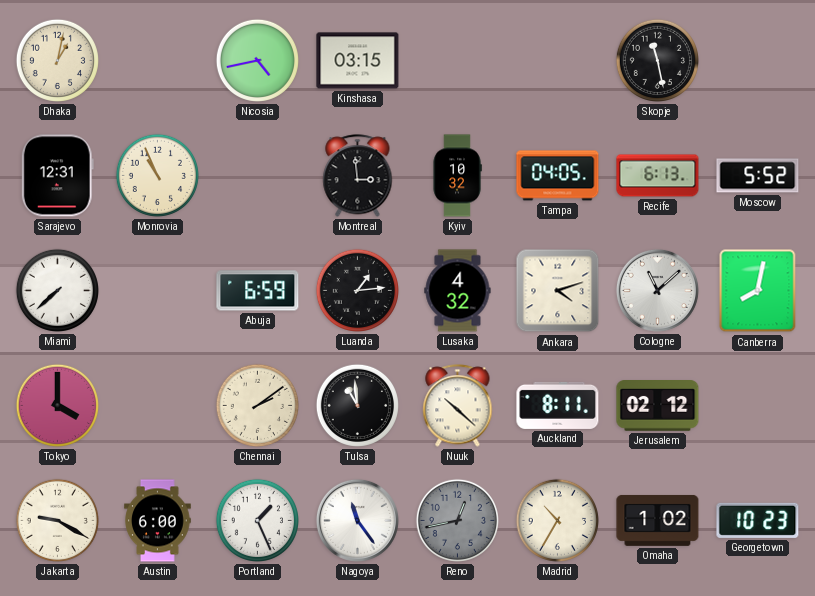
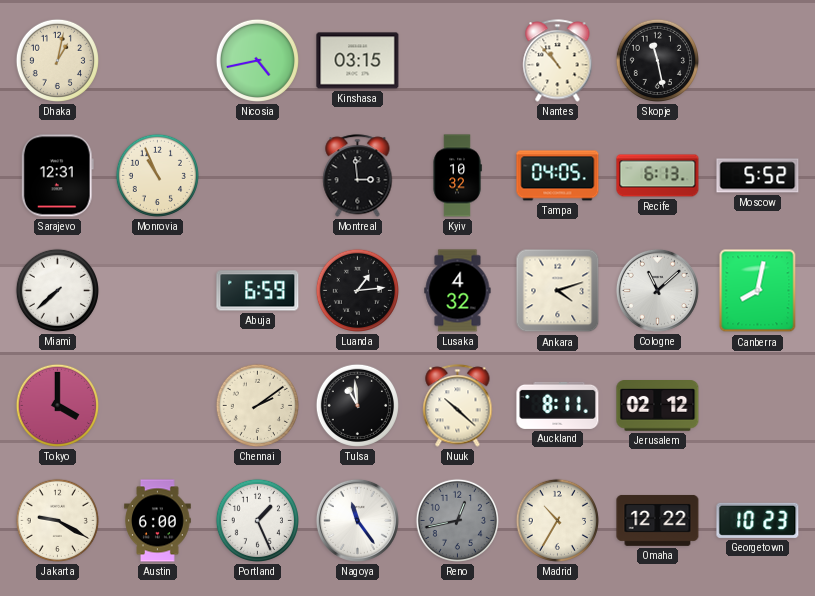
Nantes: none -> 10:53
Omaha: 1:02 -> 12:22
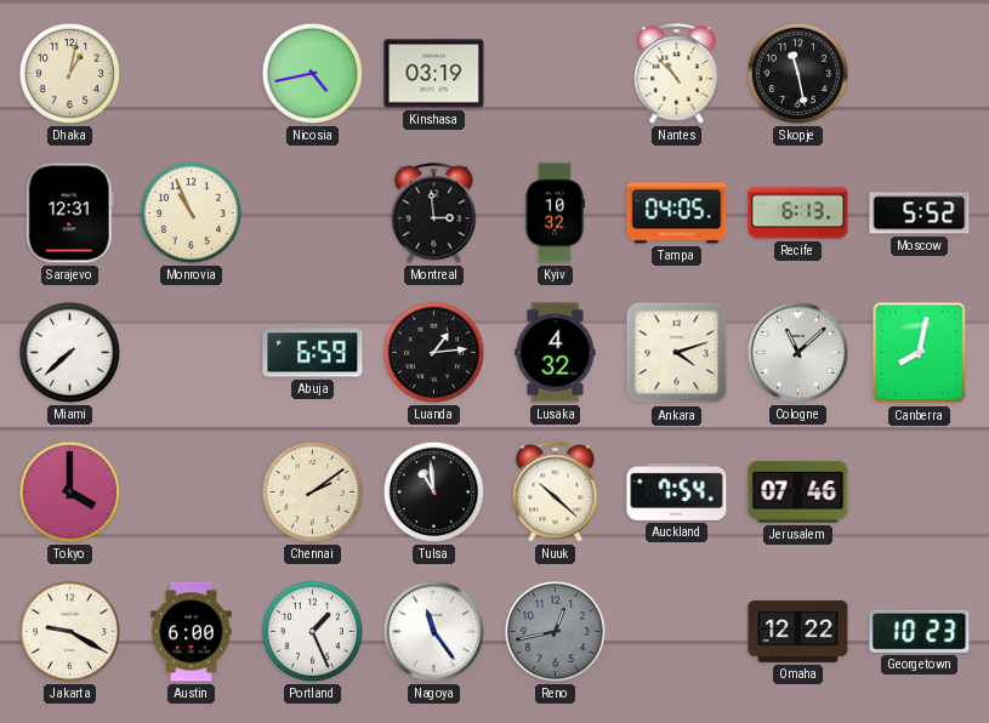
Kinshasa: 03:15 -> 03:19
Auckland: 8:11 -> 7:54
Jerusalem: 02:12 -> 07:46
Madrid: 10:35 -> none
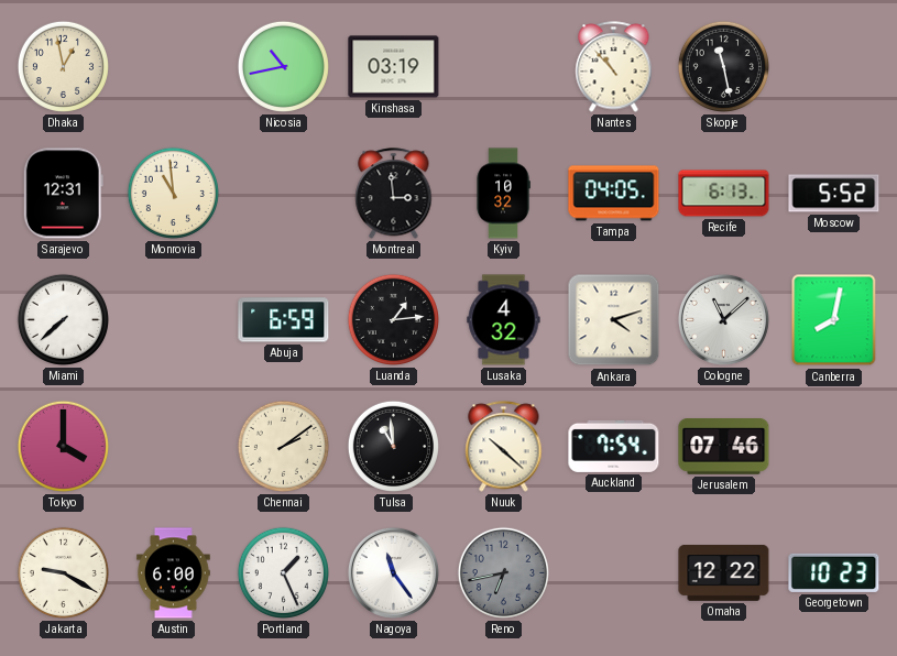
Dhaka: 1:02 -> 12:58
Nicosia: 4:43 -> 10:43
Monrovia: 10:56 -> 10:59
Reno: 12:43 -> 6:43
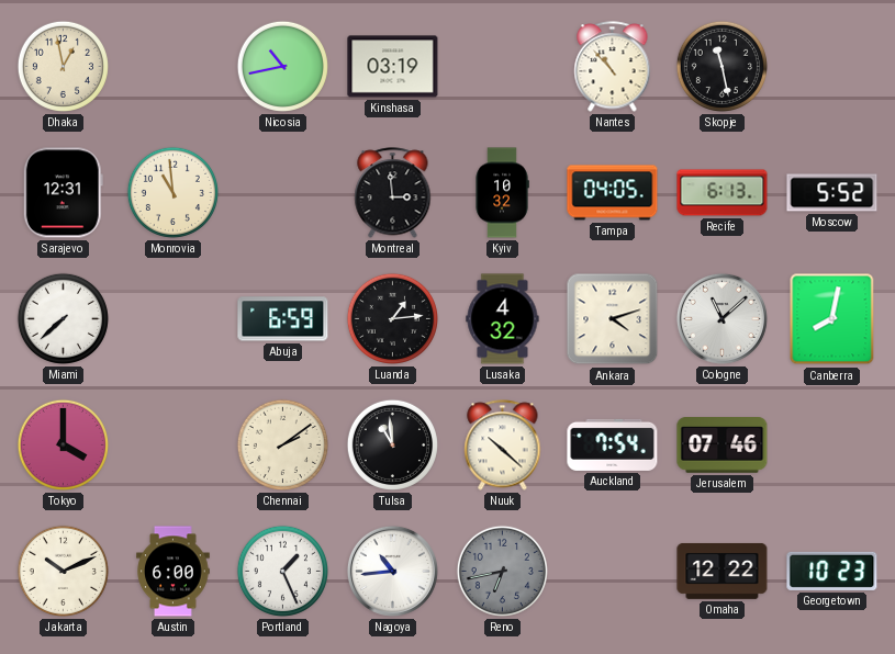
Jakarta: 9:20 -> 10:11
Nagoya: 11:24 -> 10:44
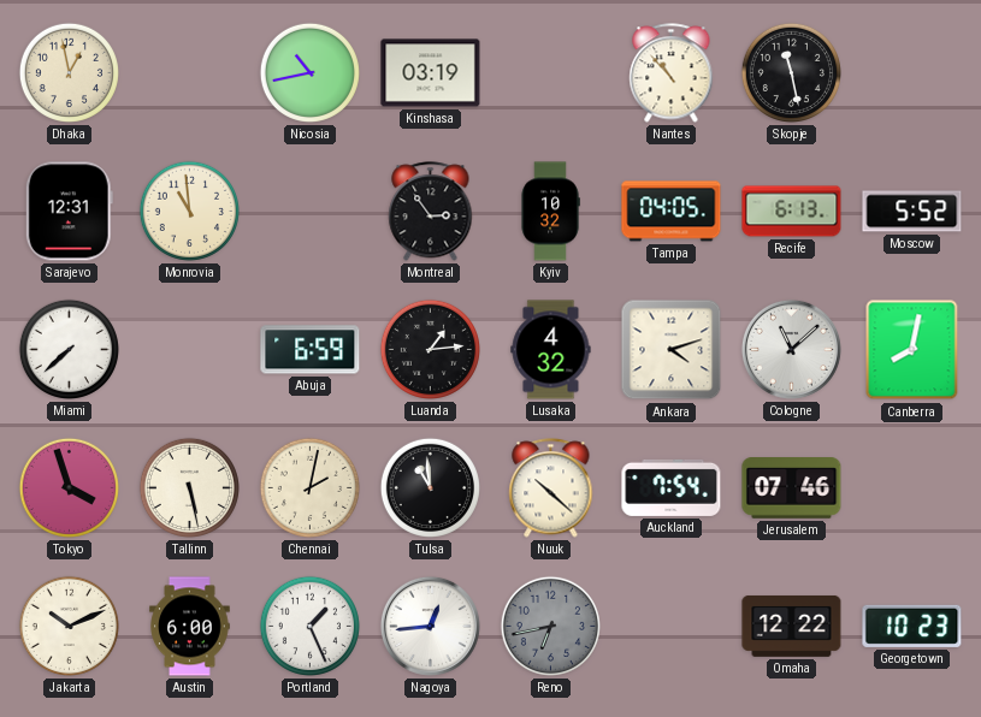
Montreal: 2:59 -> 2:54
Tokyo: 4:00 -> 3:57
Tallinn: none -> 5:28
Chennai: 2:09 -> 2:02
Nagoya: 10:44 -> 12:44
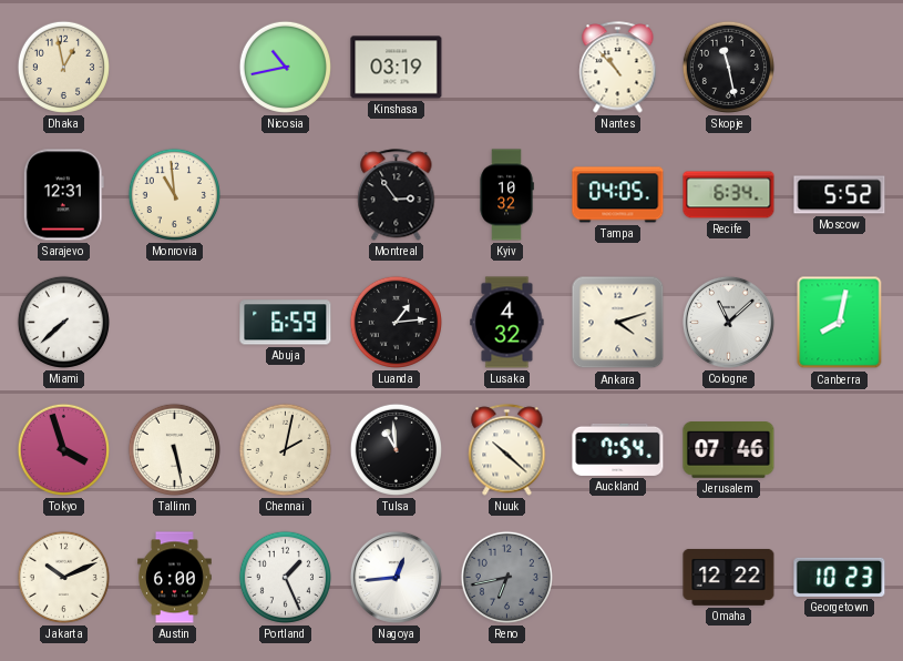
Recife: 6:13 -> 6:34
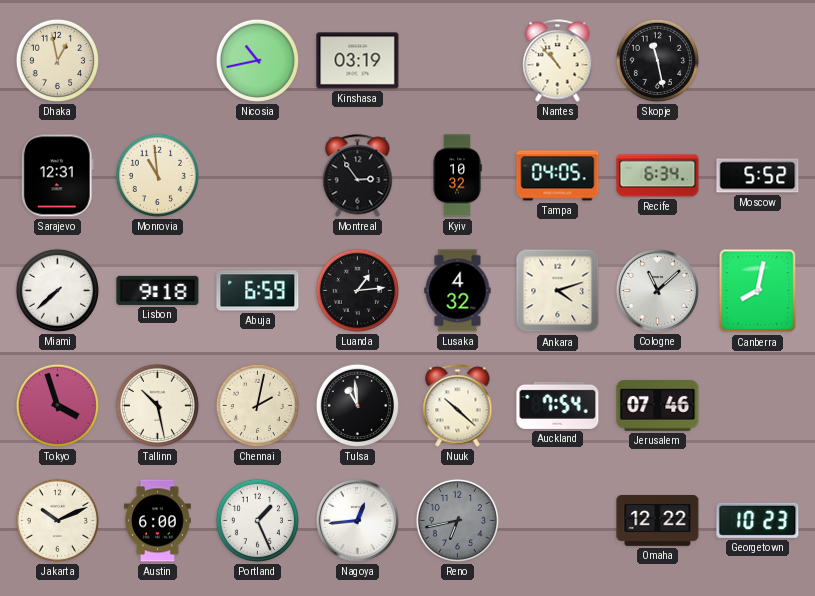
Lisbon: none -> 9:18
Tallinn: 5:28 -> 10:28
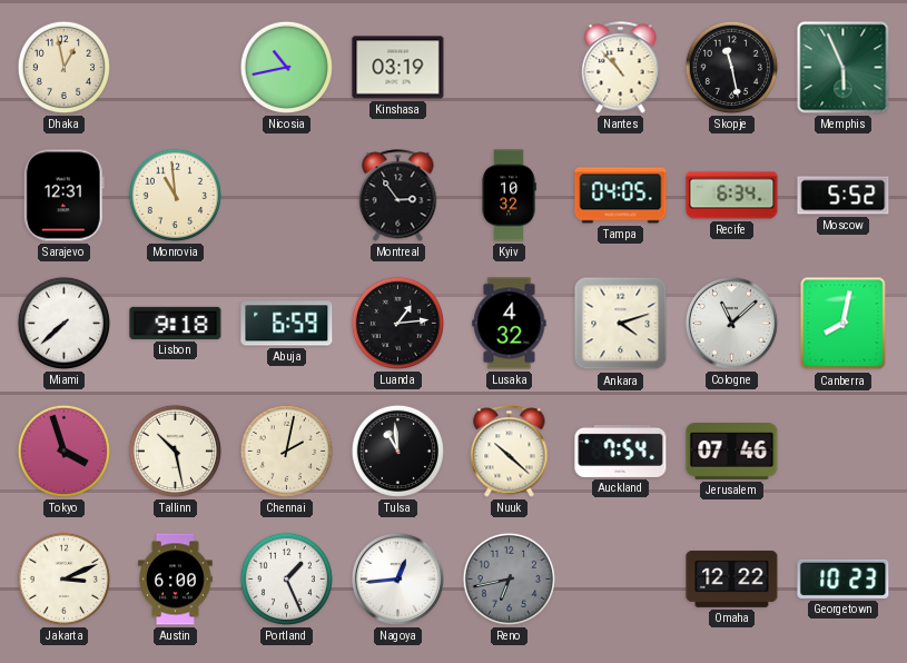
Memphis: none -> 5:56
Jakarta: 10:11 -> 3:11
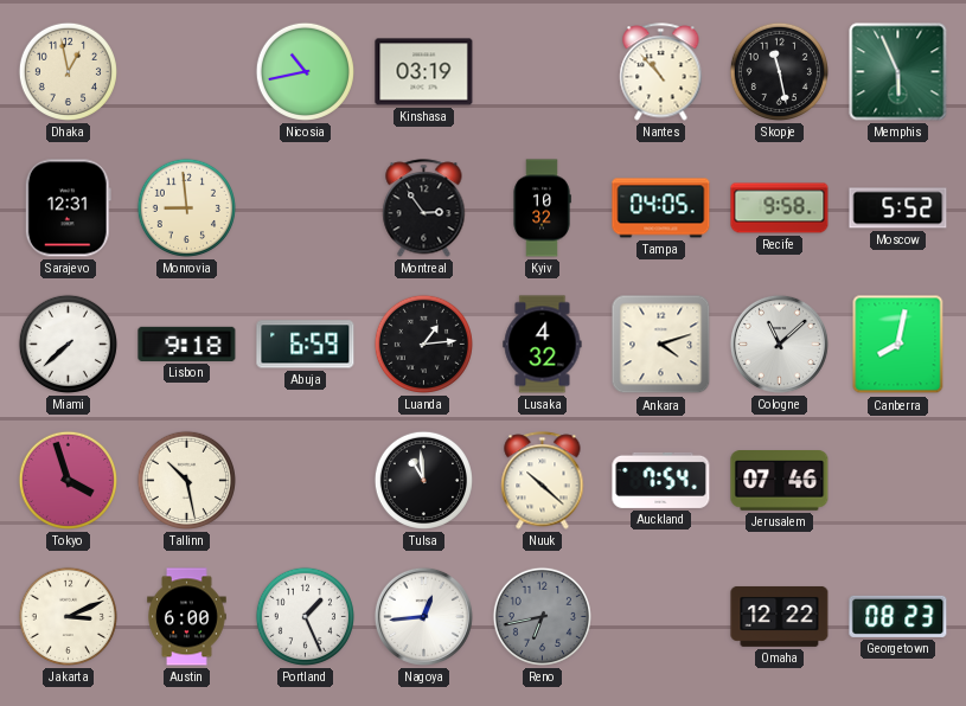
Monrovia: 10:59 -> 8:59
Recife: 6:34 -> 9:58
Chennai: 2:02 -> none
Georgetown: 10:23 -> 08:23
